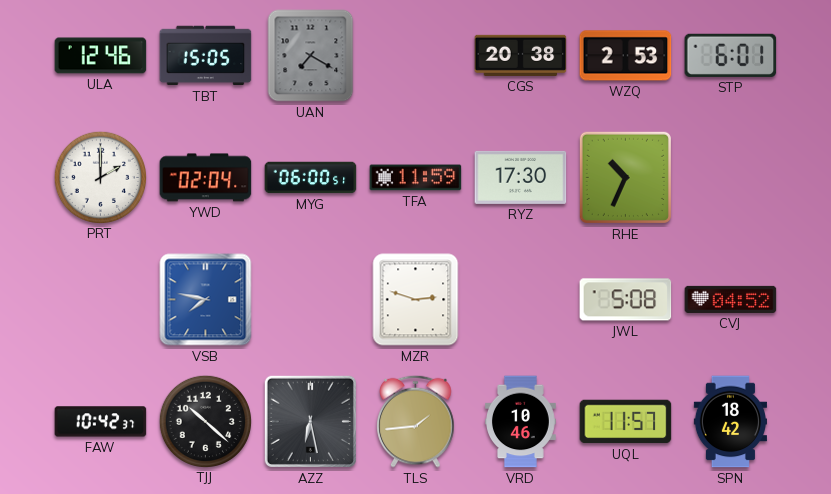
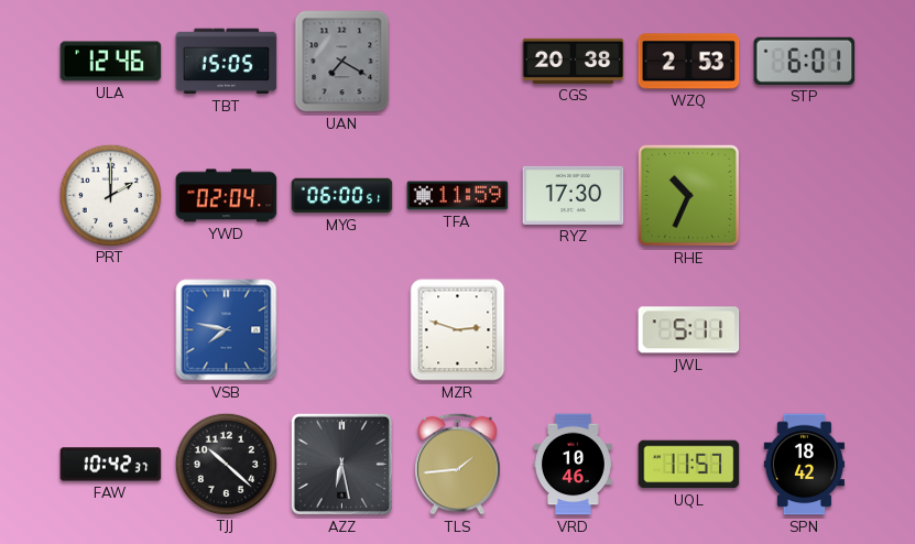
JWL: 5:08 -> 5:11
CVJ: 04:52 -> none
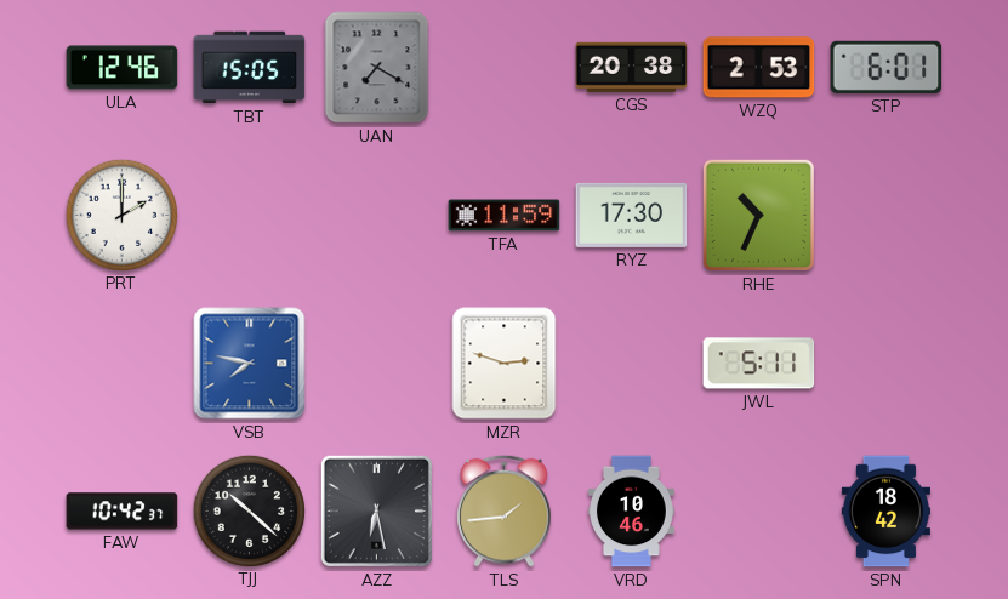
YWD: 02:04 -> none
MYG: 06:00 -> none
UQL: 11:57 -> none
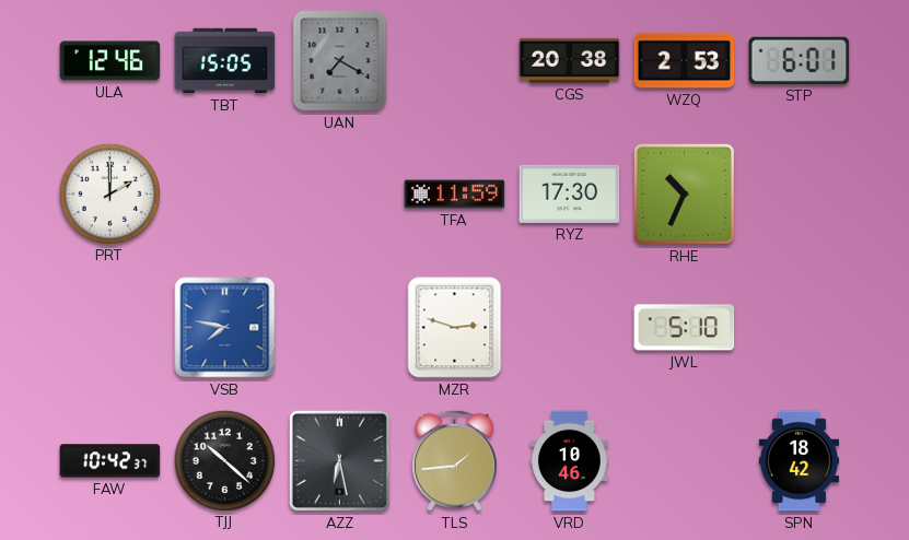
JWL: 5:11 -> 5:10
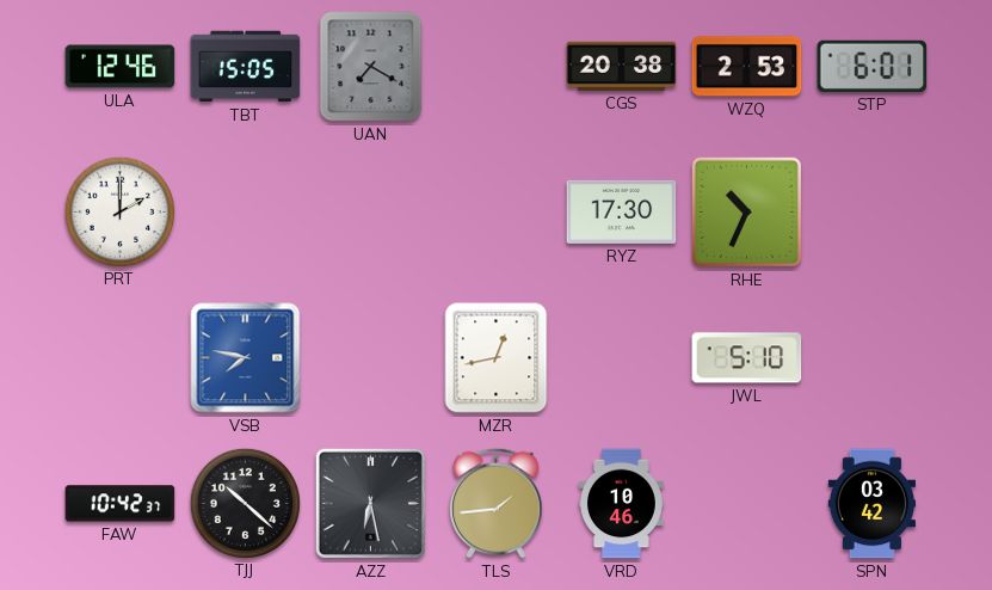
TFA: 11:59 -> none
MZR: 2:48 -> 12:43
SPN: 18:42 -> 03:42
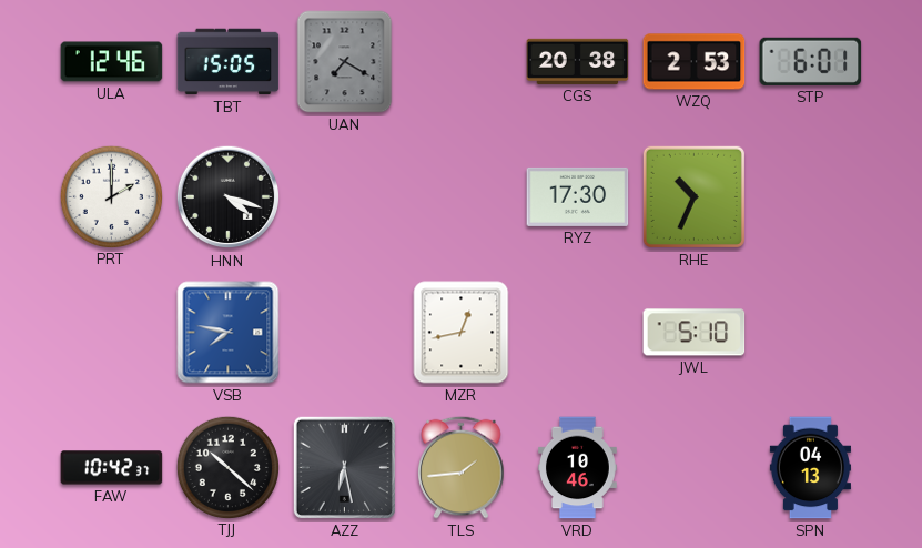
HNN: none -> 4:18
SPN: 03:42 -> 04:13
